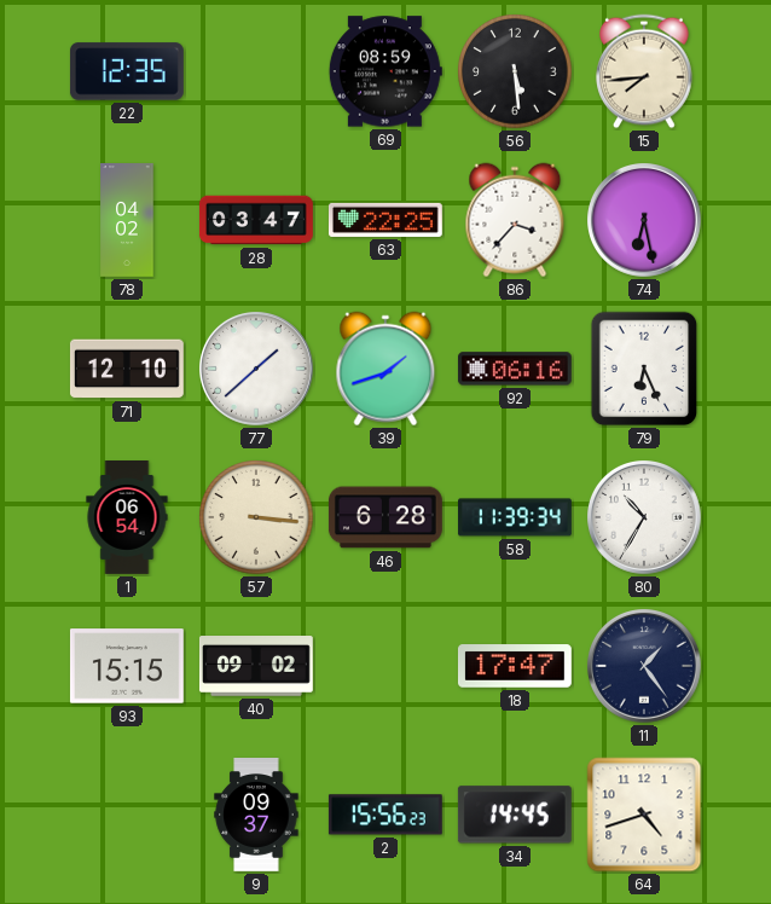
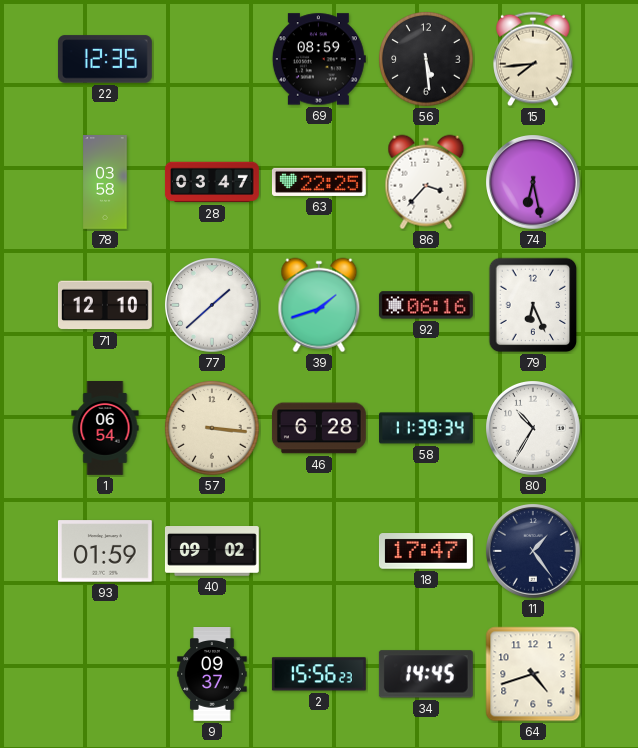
78: 04:02 -> 03:58
93: 15:15 -> 01:59
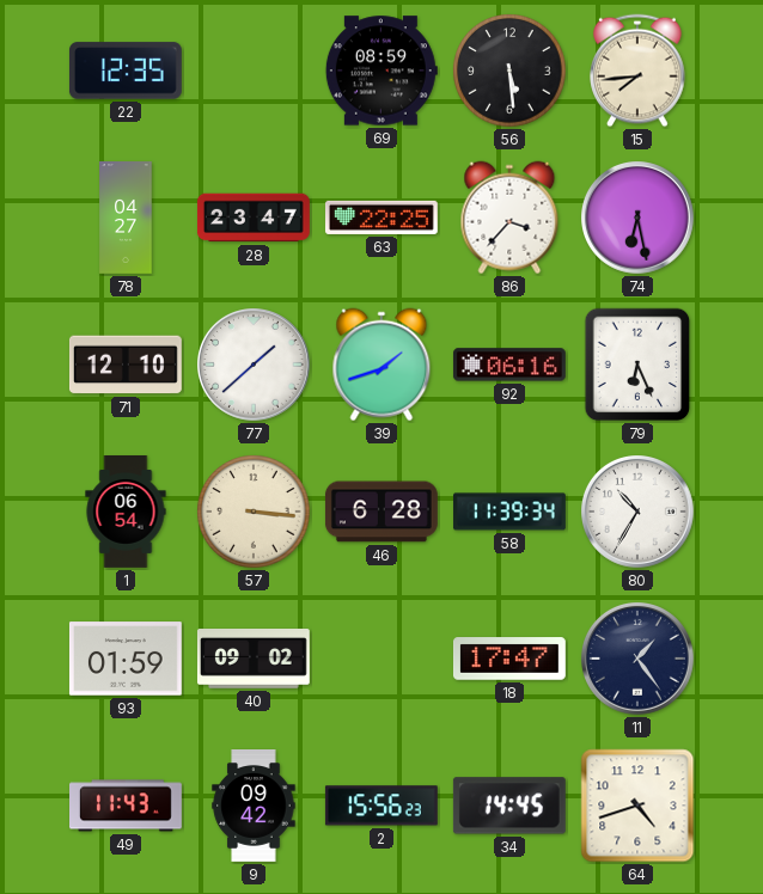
78: 03:58 -> 04:27
28: 03:47 -> 23:47
49: none -> 11:43
9: 09:37 -> 09:42
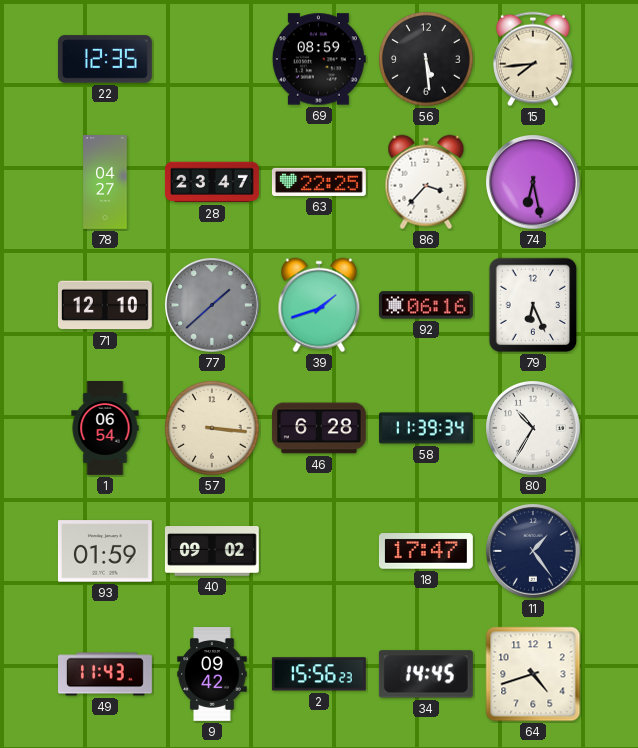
77 dial: white -> grey
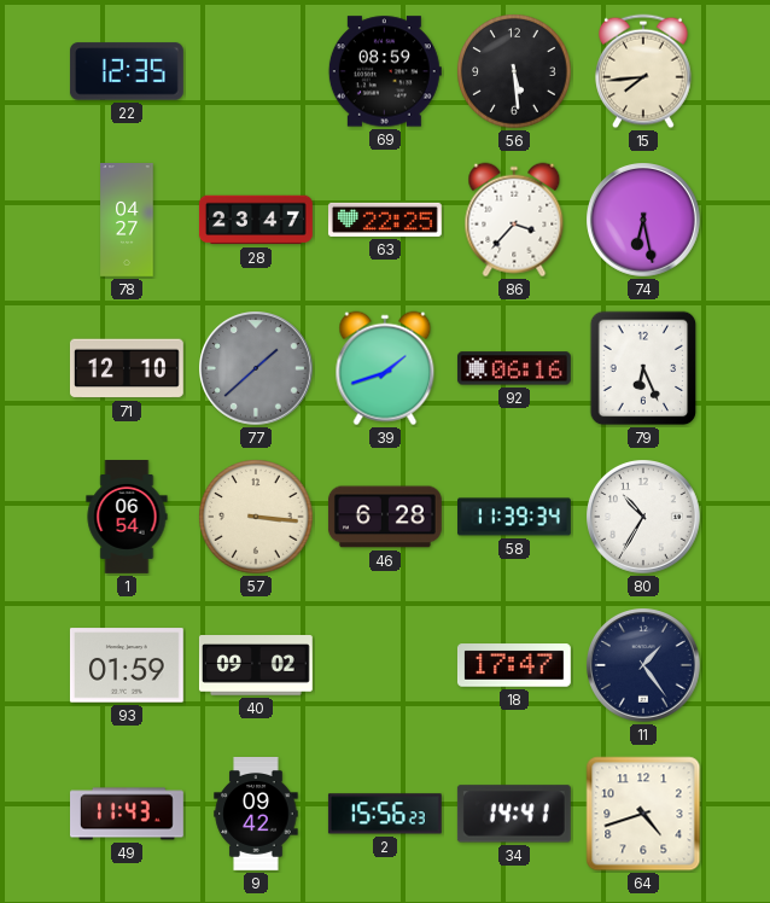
34: 14:45 -> 14:41
